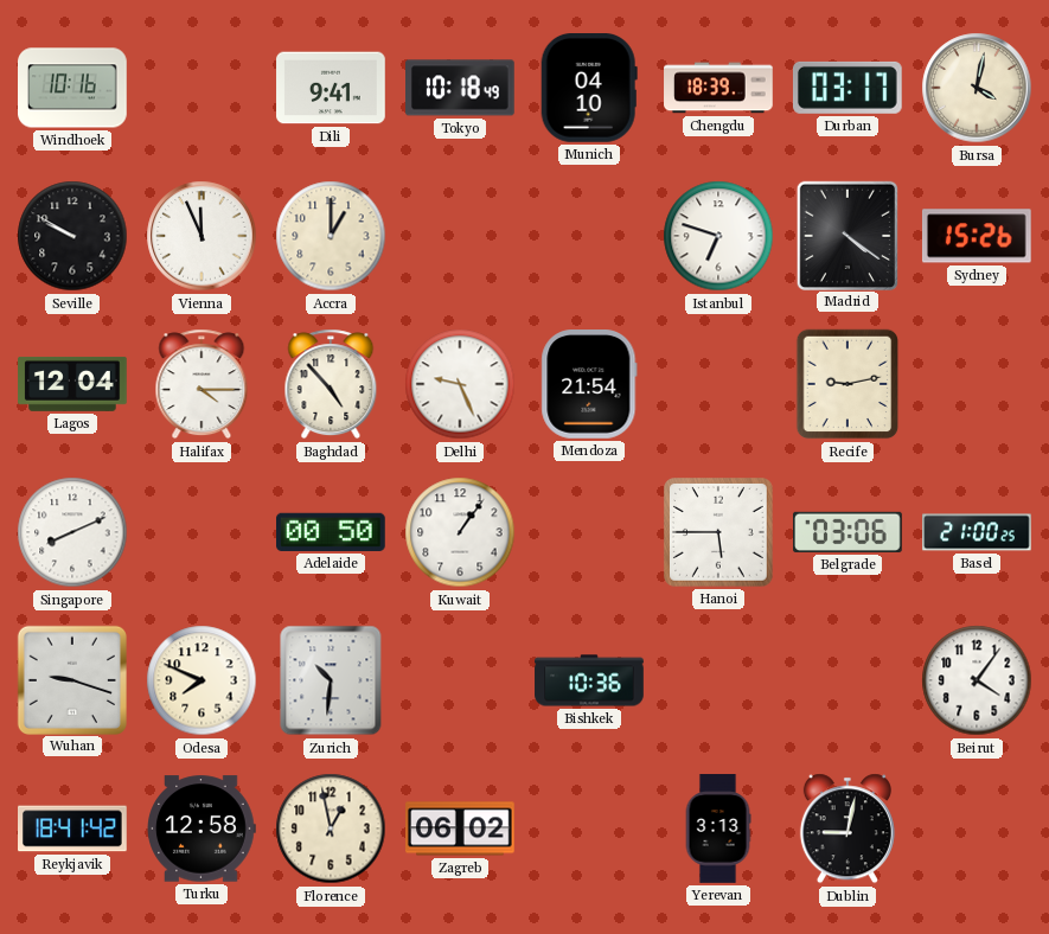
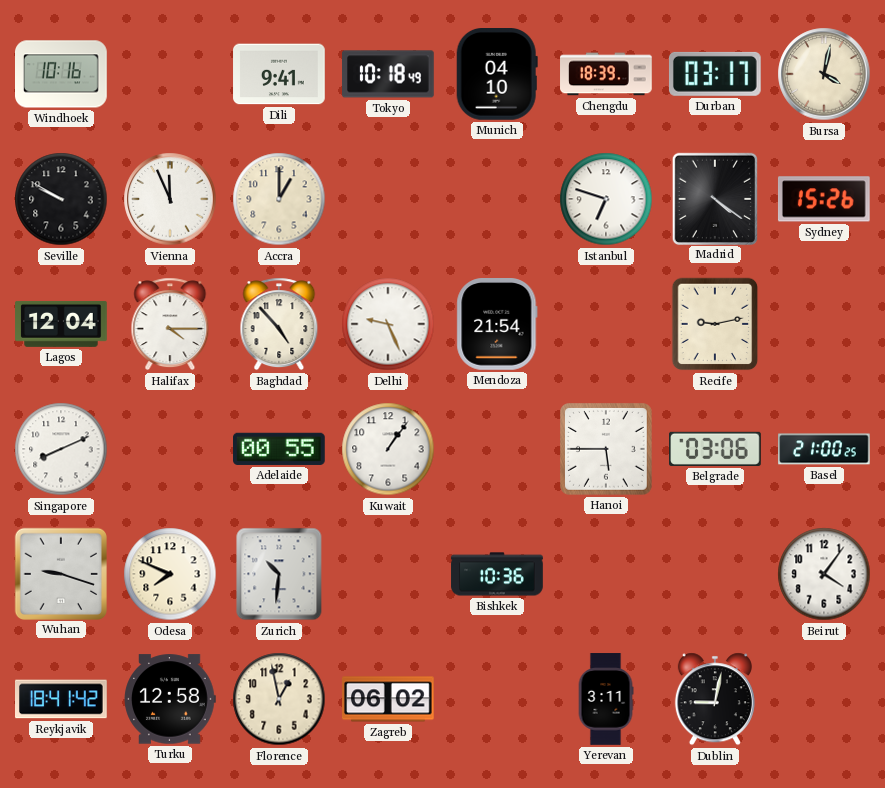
Adelaide: 00:50 -> 00:55
Yerevan: 3:13 -> 3:11
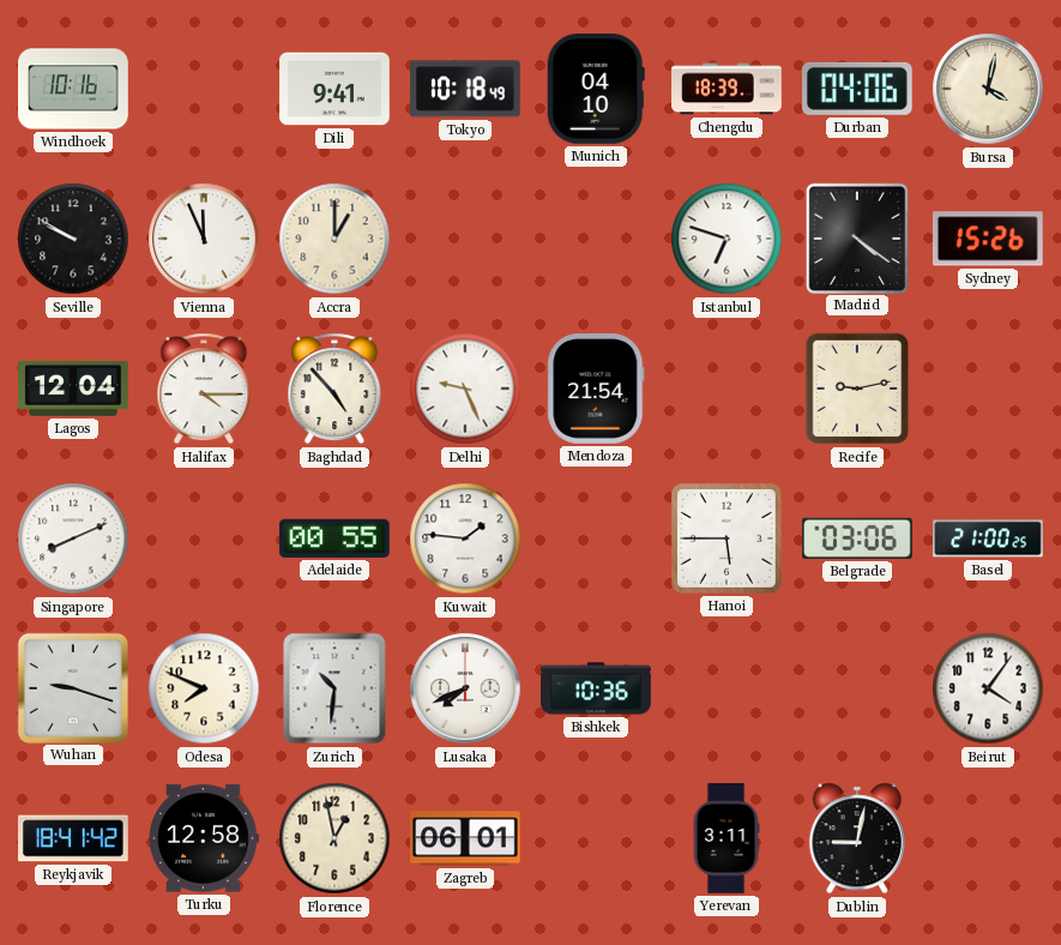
Durban: 03:17 -> 04:06
Kuwait: 1:06 -> 1:46
Lusaka: none -> 7:41
Zagreb: 06:02 -> 06:01
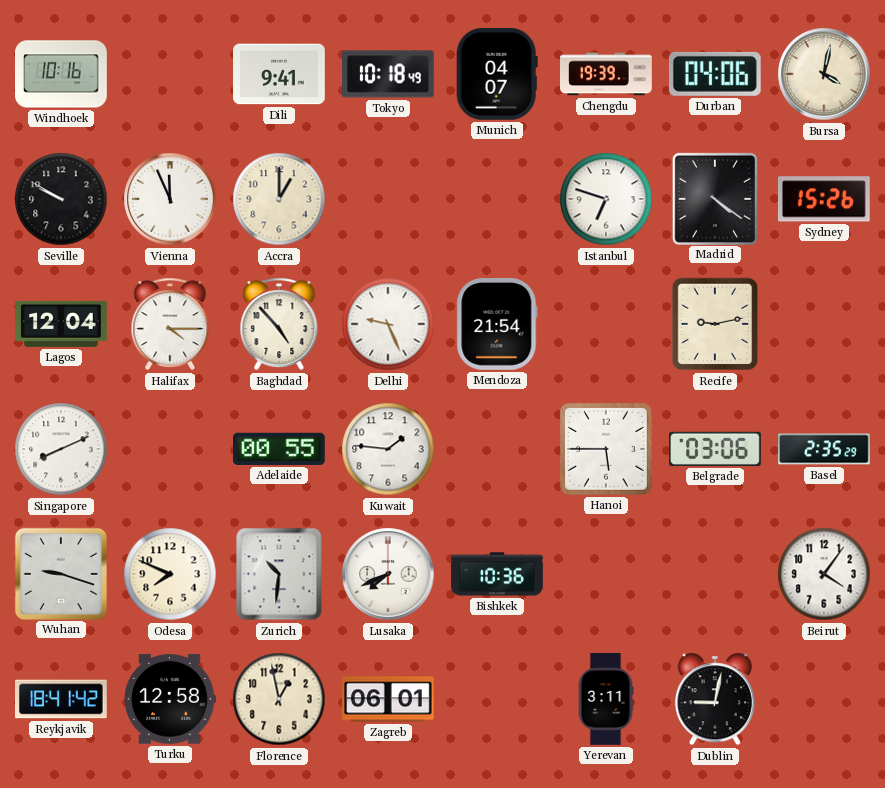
Munich: 04:10 -> 04:07
Chengdu: 18:39 -> 19:39
Basel: 21:00 -> 2:35
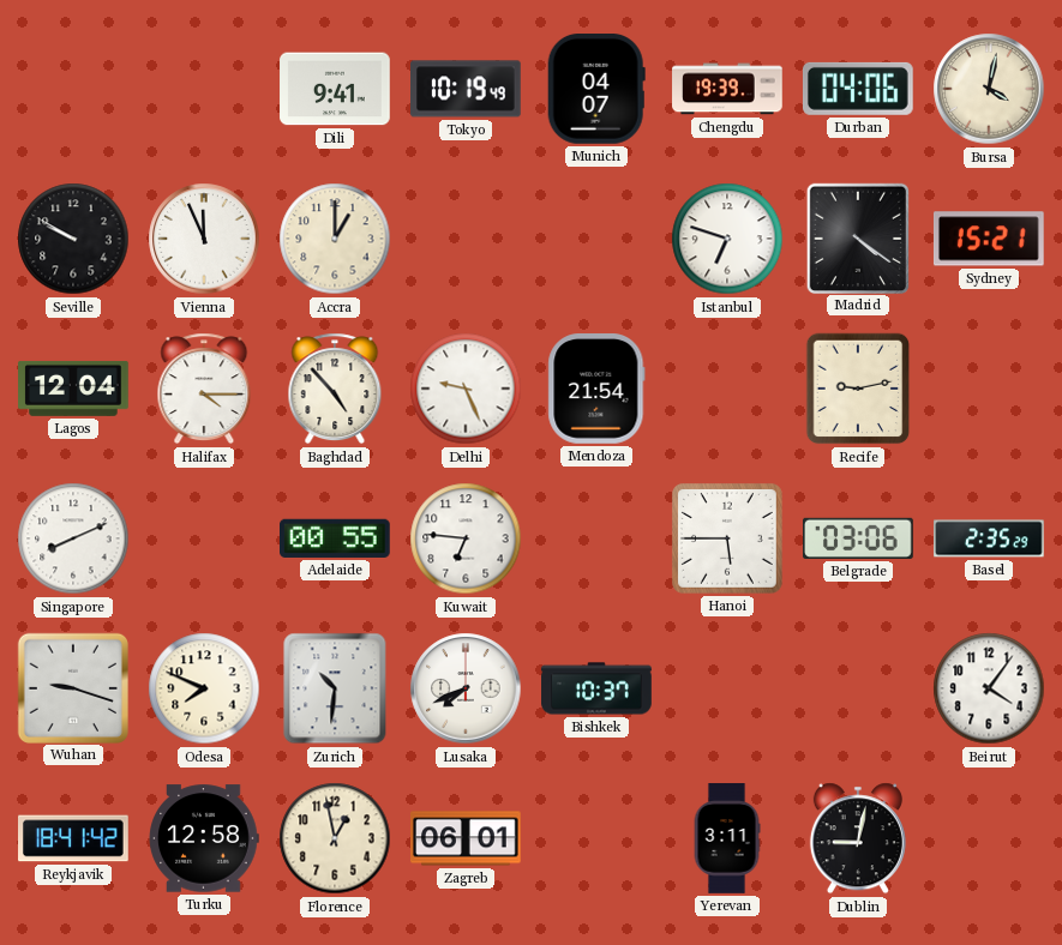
Windhoek: 10:16 -> none
Tokyo: 10:18 -> 10:19
Sydney: 15:26 -> 15:21
Kuwait: 1:46 -> 6:46
Bishkek: 10:36 -> 10:37
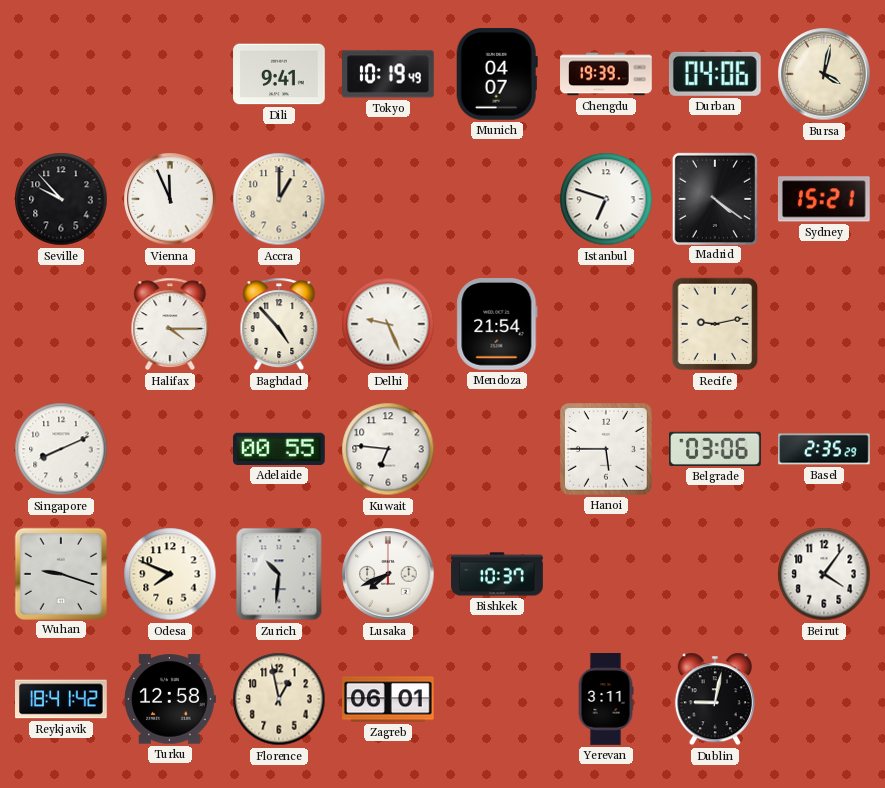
Seville: 9:50 -> 9:53
Lagos: 12:04 -> none
